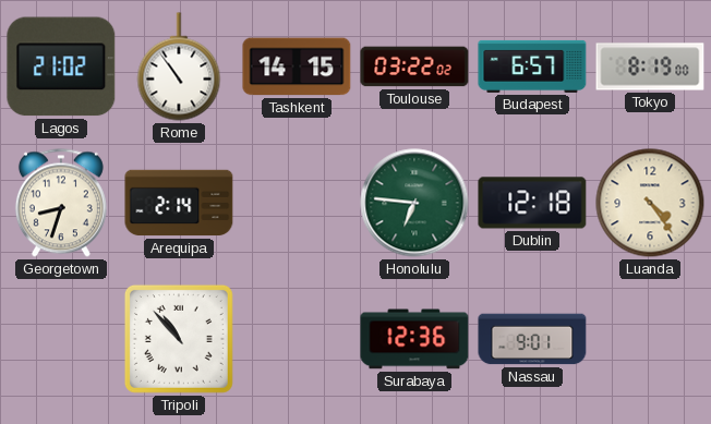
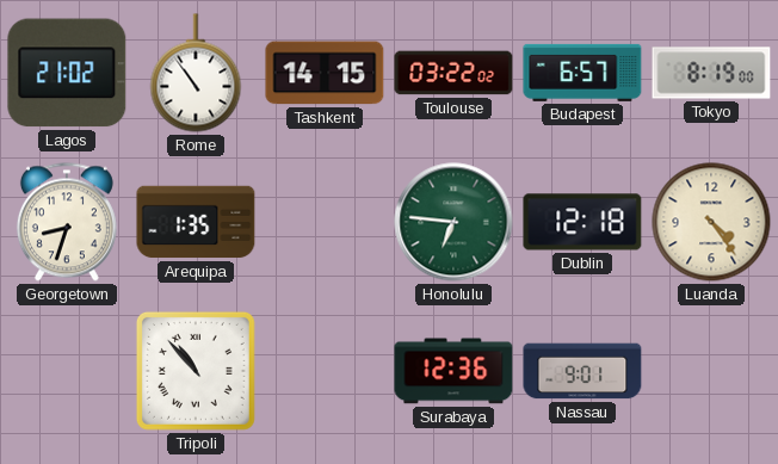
Arequipa: 2:14 -> 1:35
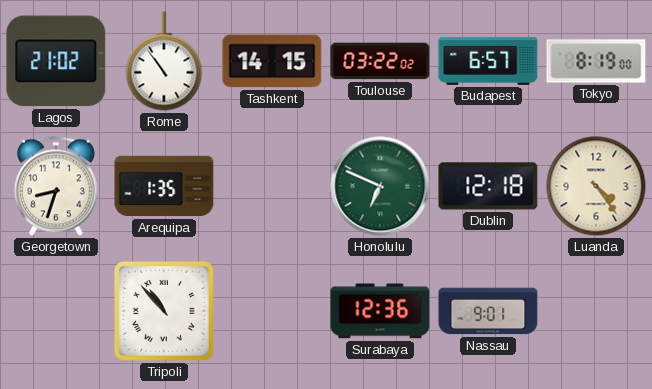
Honolulu: 6:46 -> 6:49
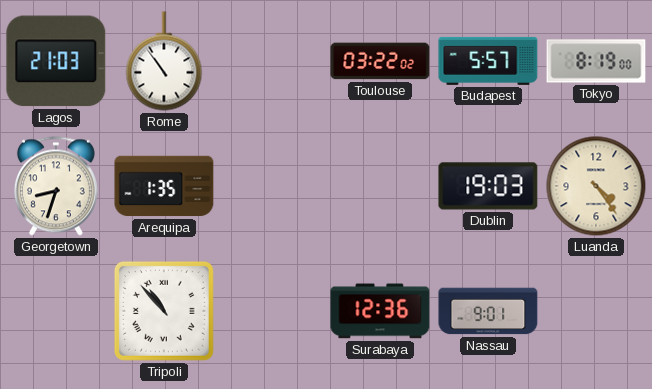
Lagos: 21:02 -> 21:03
Tashkent: 14:15 -> none
Budapest: 6:57 -> 5:57
Honolulu: 6:49 -> none
Dublin: 12:18 -> 19:03
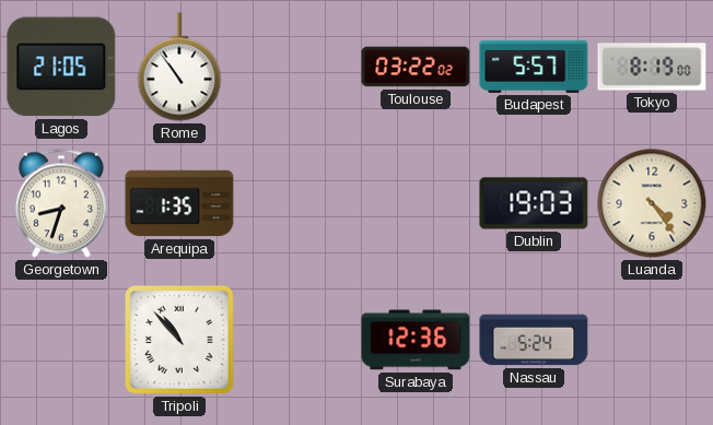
Lagos: 21:03 -> 21:05
Nassau: 9:01 -> 5:24
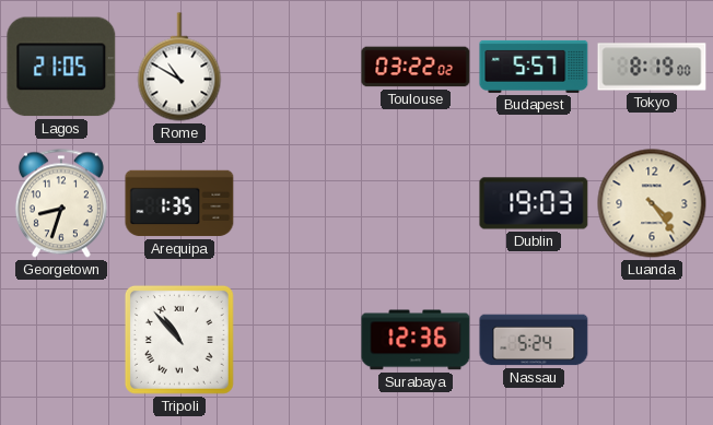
Rome: 10:54 -> 10:50
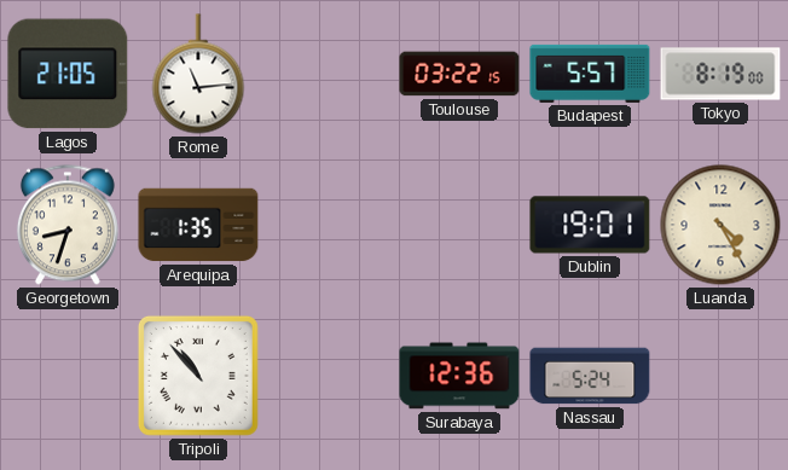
Rome: 10:50 -> 11:14
Toulouse: 03:22:02 -> 03:22:15
Dublin: 19:03 -> 19:01
Luanda: 4:24 -> 4:25
